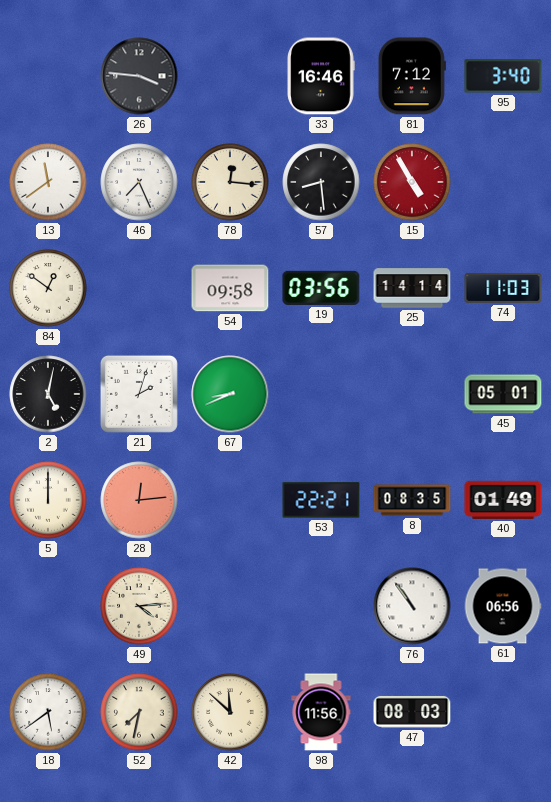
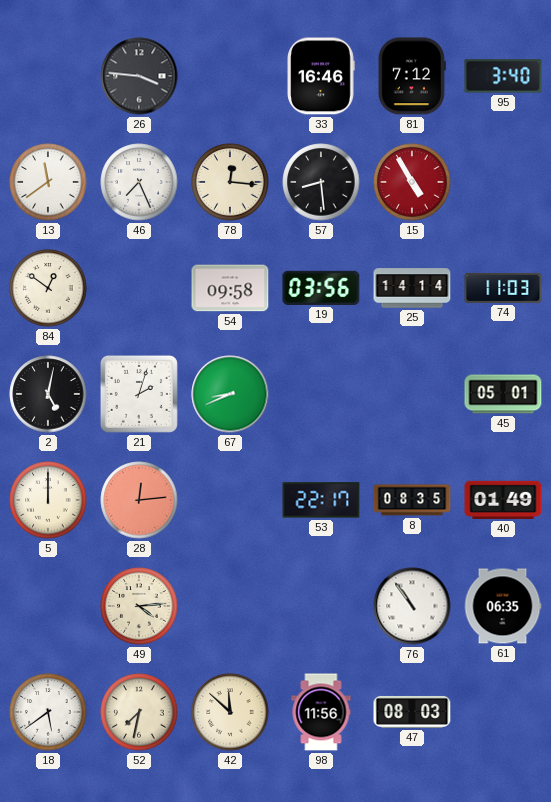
53: 22:21 -> 22:17
61: 06:56 -> 06:35
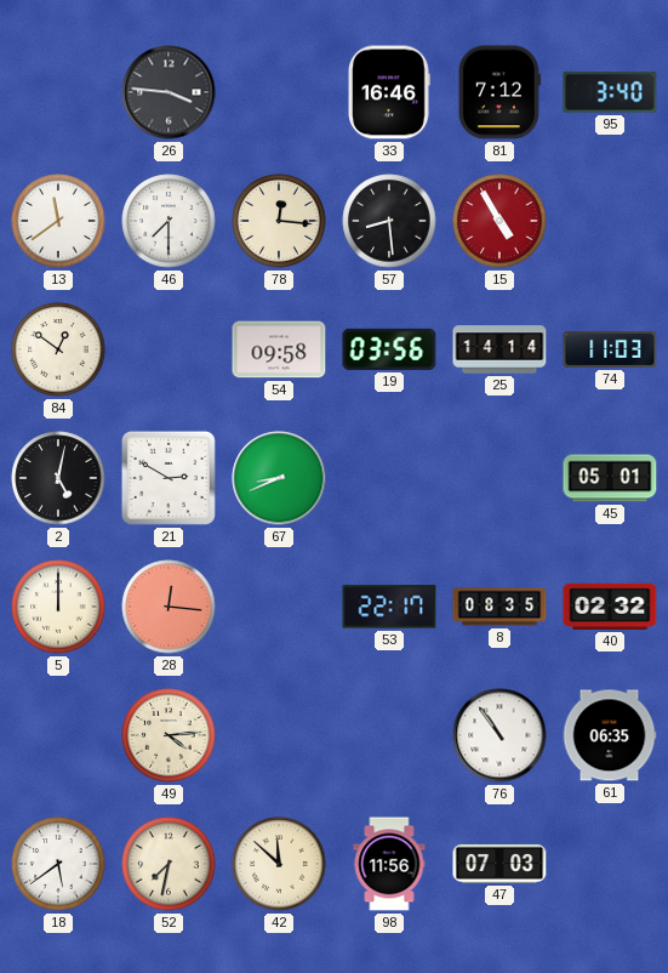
46: 7:26 -> 7:30
21: 2:03 -> 2:50
28: 12:14 -> 12:16
40: 01:49 -> 02:32
47: 08:03 -> 07:03
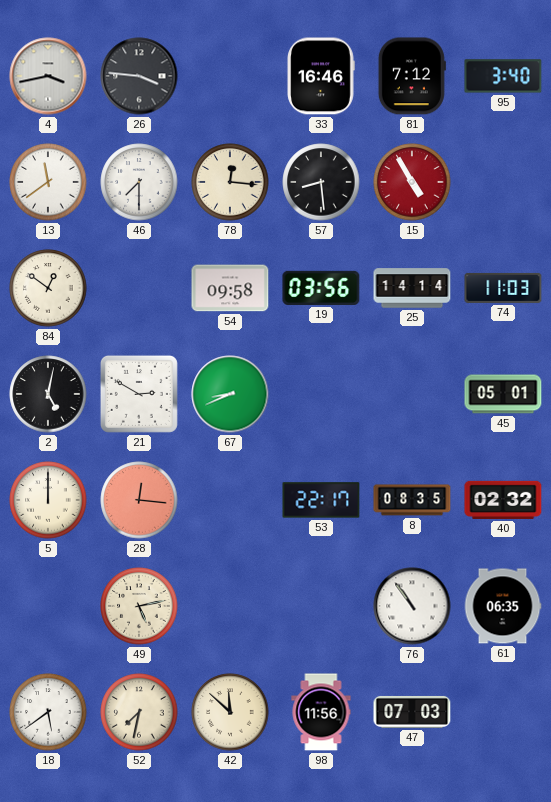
4: none -> 3:43
49: 4:14 -> 5:13
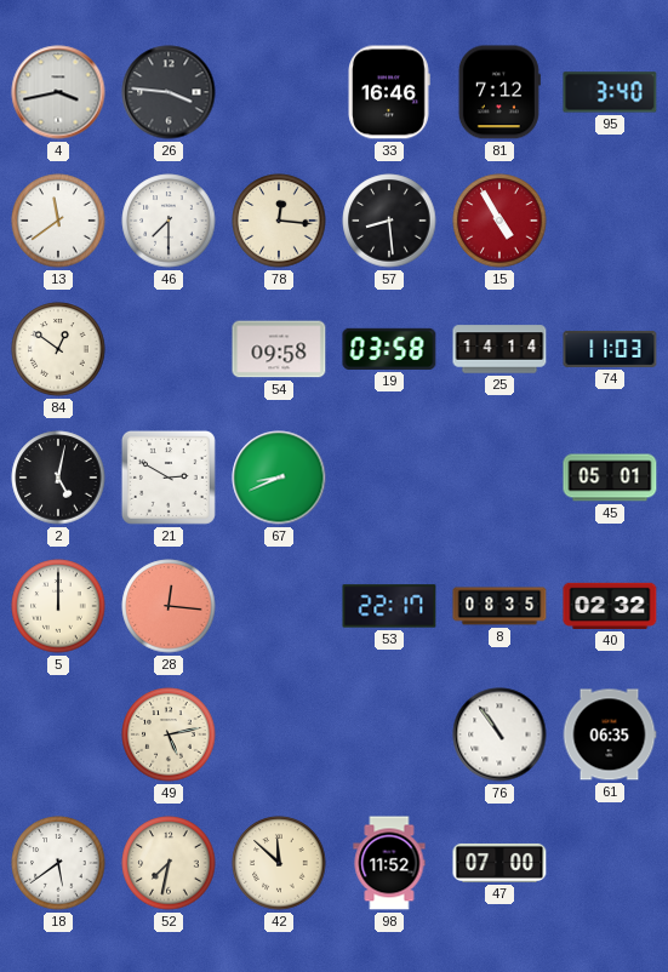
19: 03:56 -> 03:58
98: 11:56 -> 11:52
47: 07:03 -> 07:00
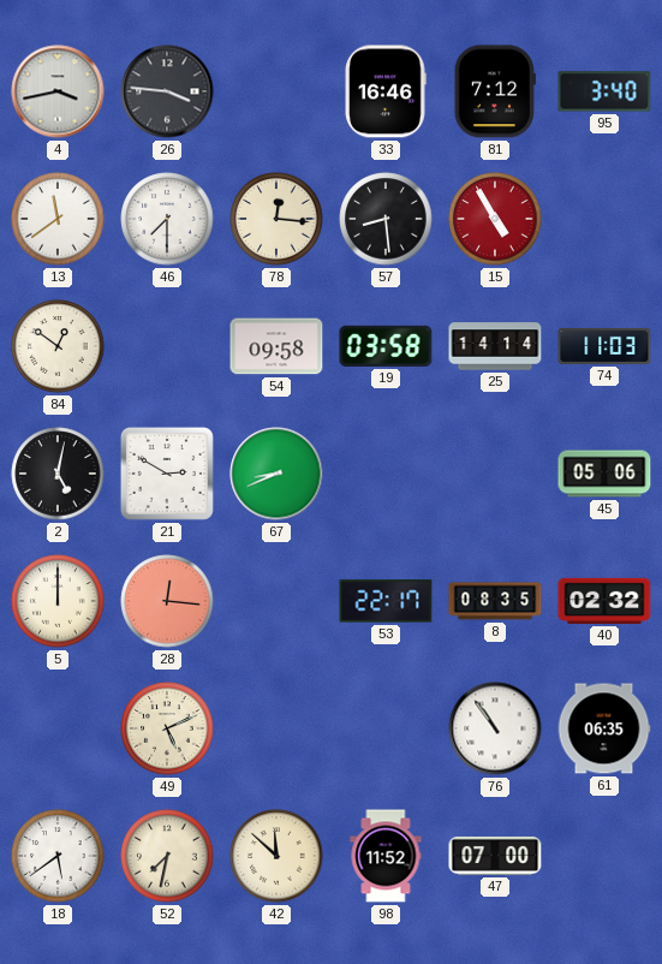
45: 05:01 -> 05:06
49: 5:13 -> 5:11
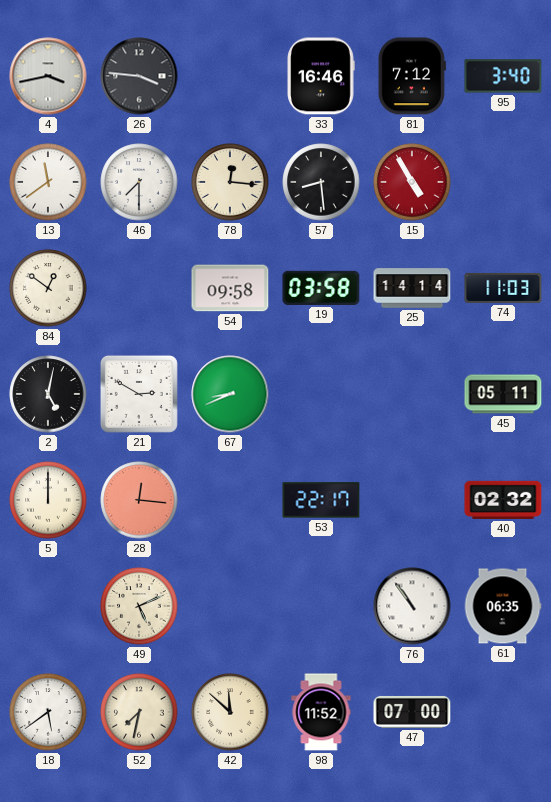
45: 05:06 -> 05:11
8: 08:35 -> none
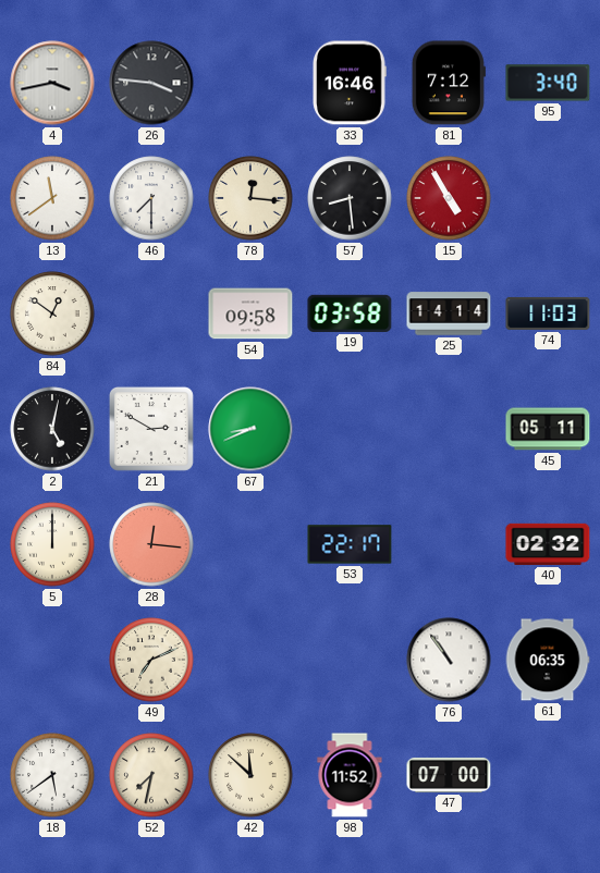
49: 5:11 -> 7:11
